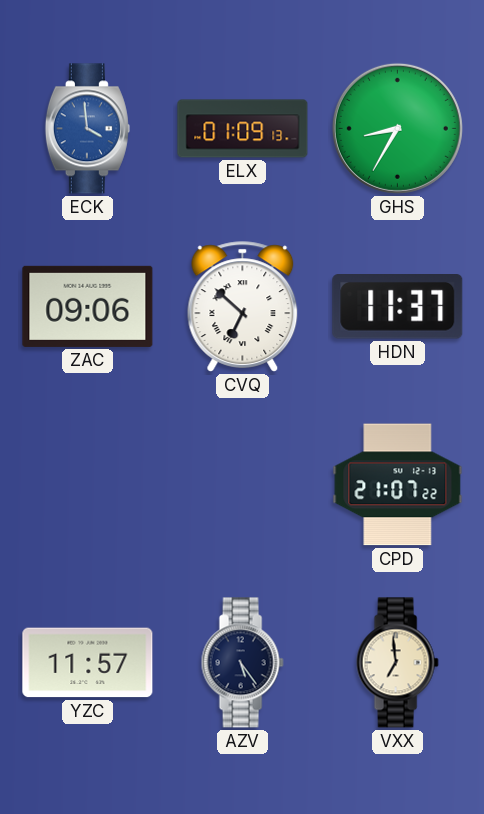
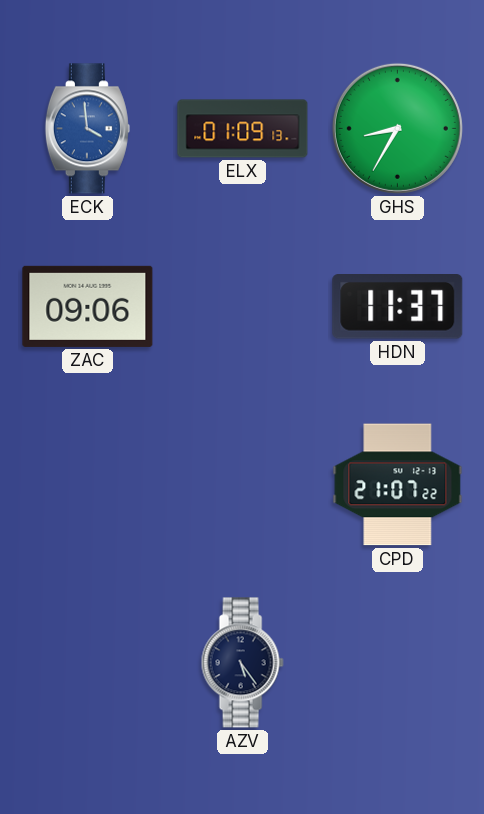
CVQ: 6:52 -> none
YZC: 11:57 -> none
VXX: 6:59 -> none
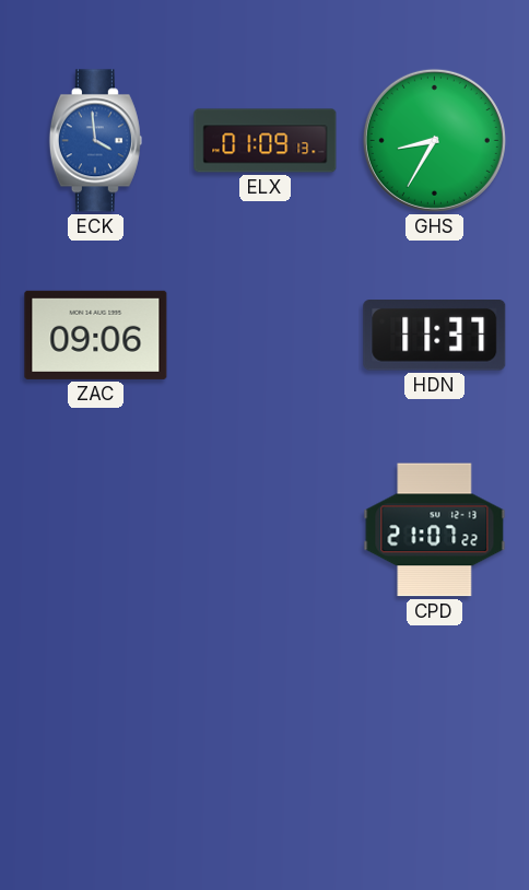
AZV: 5:24 -> none
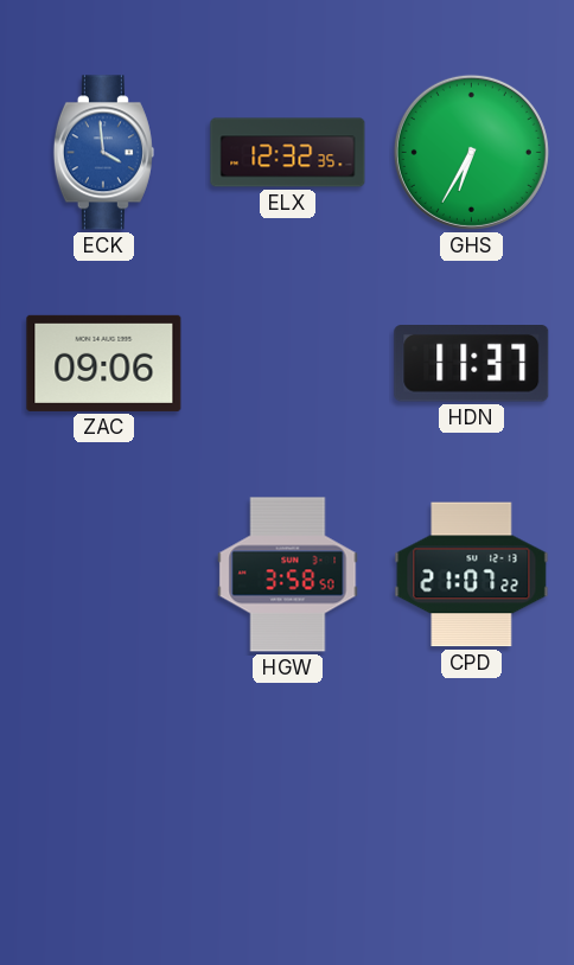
ELX: 01:09 -> 12:32
GHS: 8:35 -> 6:35
HGW: none -> 3:58
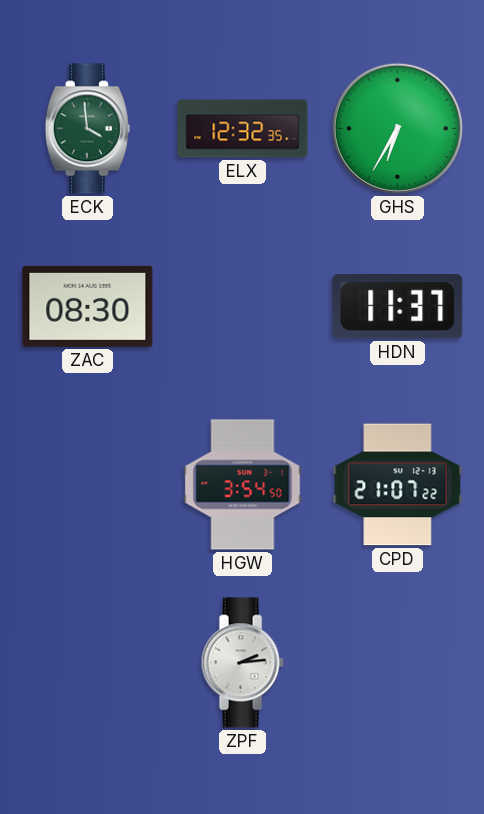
ECK dial: blue -> green
ZAC: 09:06 -> 08:30
HGW: 3:58 -> 3:54
ZPF: none -> 2:14
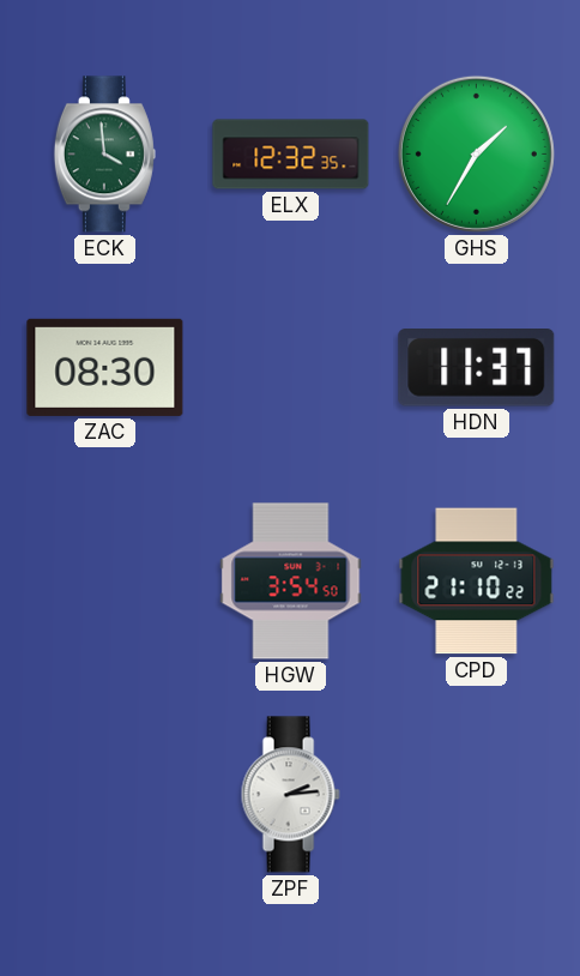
GHS: 6:35 -> 1:35
CPD: 21:07 -> 21:10
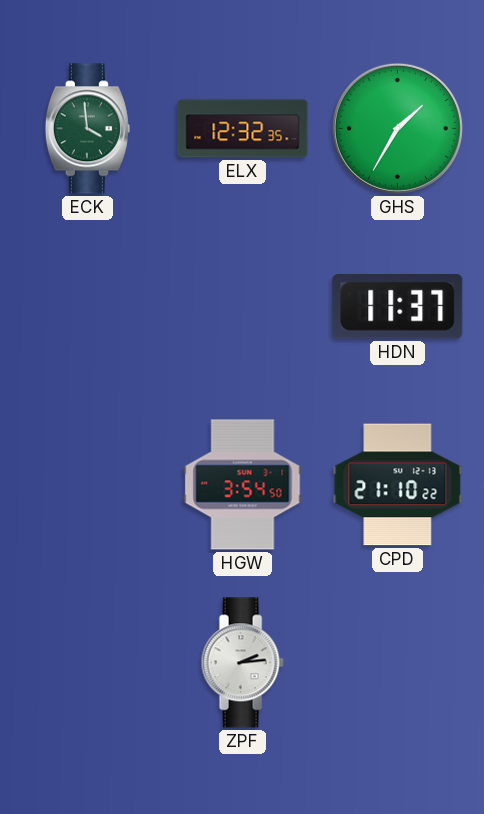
ZAC: 08:30 -> none
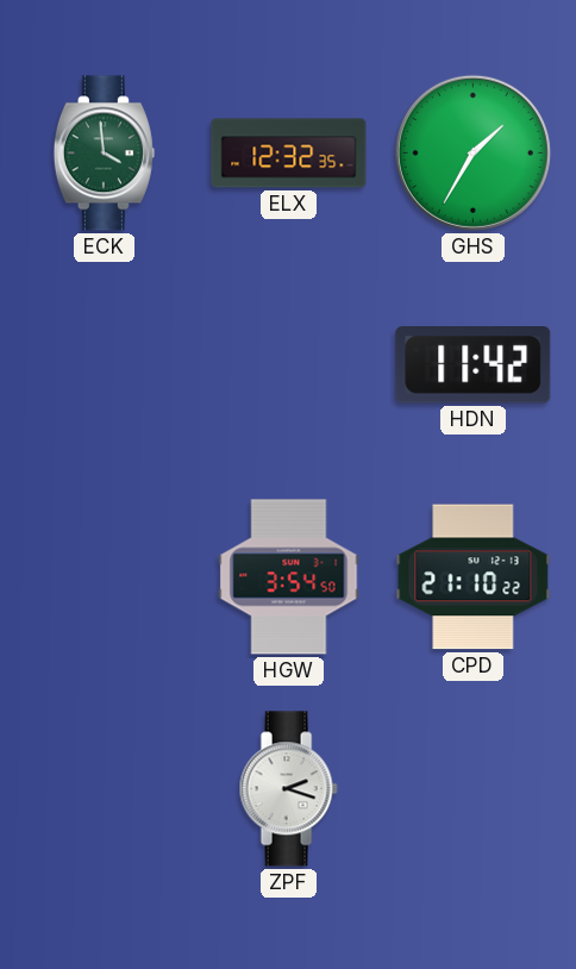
HDN: 11:37 -> 11:42
ZPF: 2:14 -> 2:18
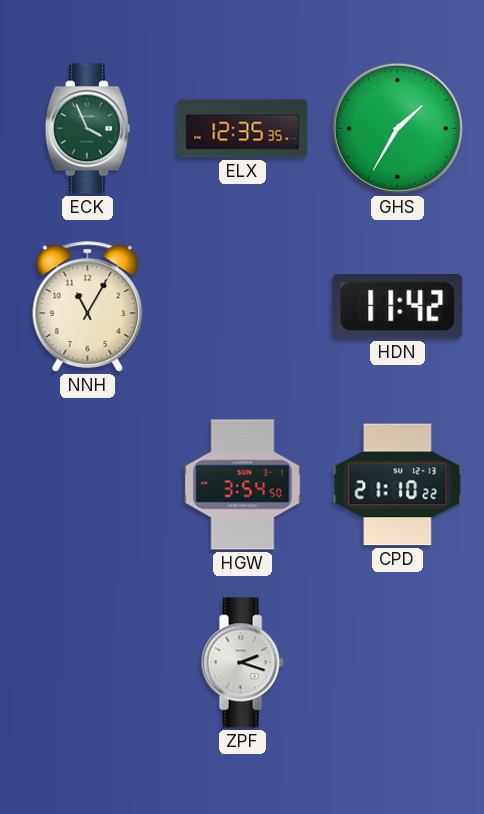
ECK: 3:59 -> 3:56
ELX: 12:32 -> 12:35
NNH: none -> 11:05
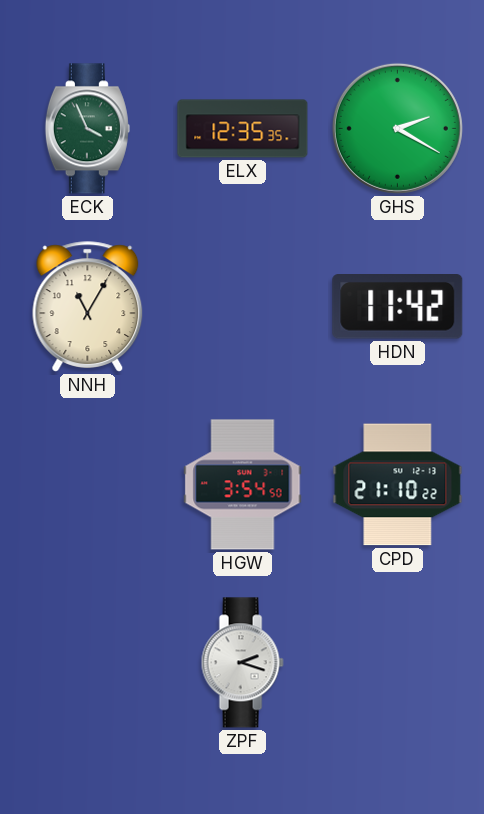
GHS: 1:35 -> 2:20
